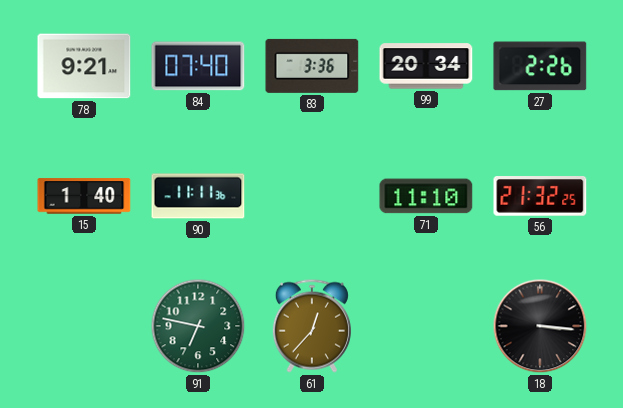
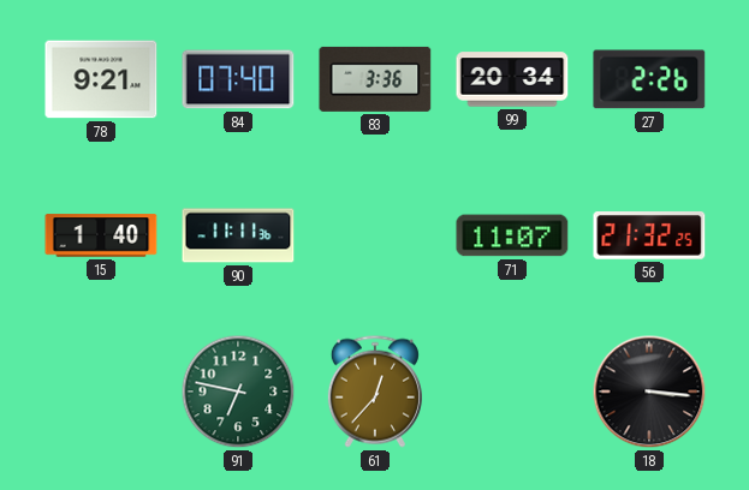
71: 11:10 -> 11:07
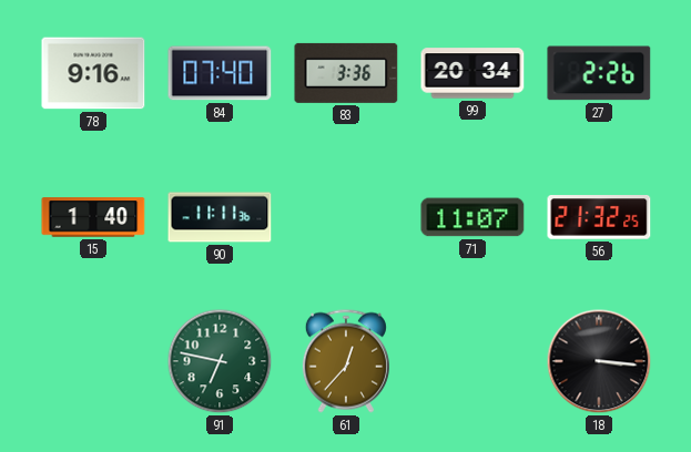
78: 9:21 -> 9:16
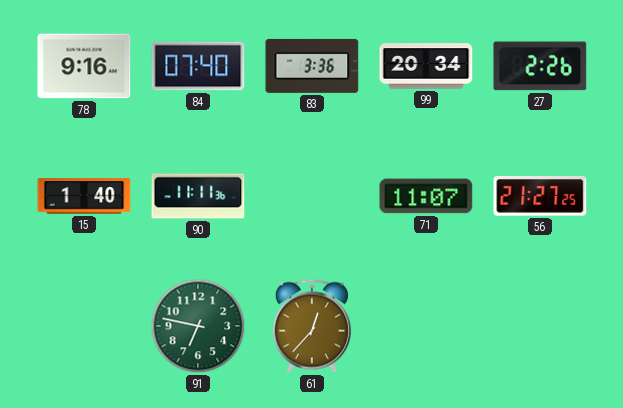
56: 21:32 -> 21:27
18: 3:16 -> none
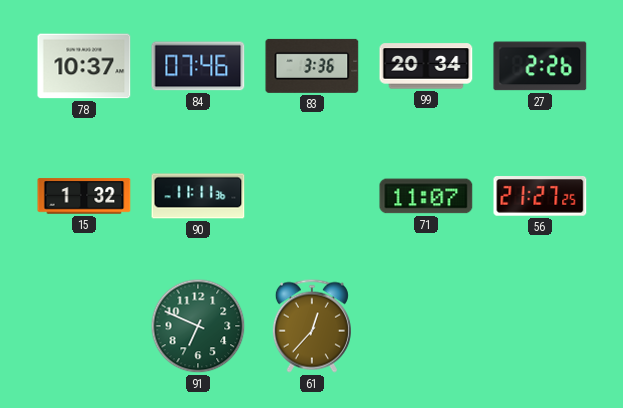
78: 9:16 -> 10:37
84: 07:40 -> 07:46
15: 1:40 -> 1:32
91: 6:47 -> 6:49
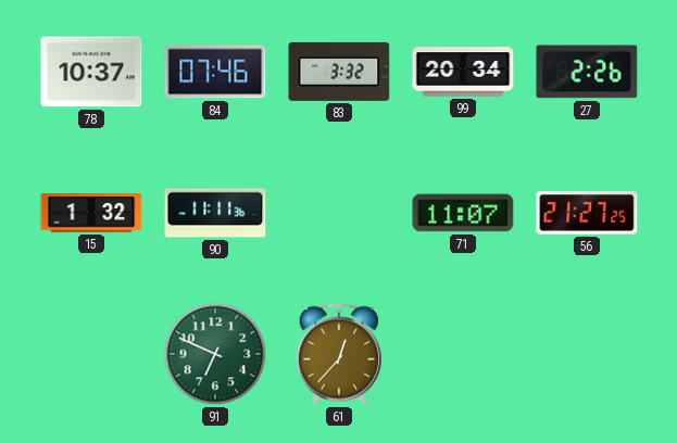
83: 3:36 -> 3:32
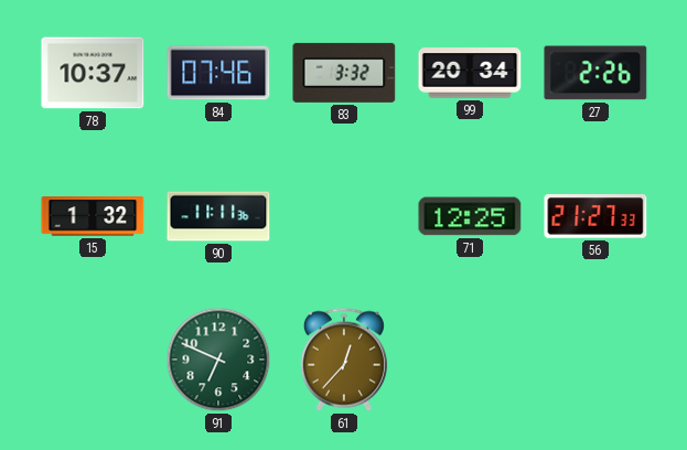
71: 11:07 -> 12:25
56: 21:27:25 -> 21:27:33
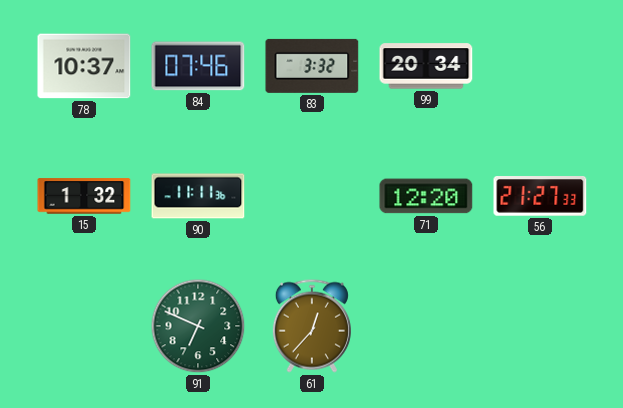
27: 2:26 -> none
71: 12:25 -> 12:20
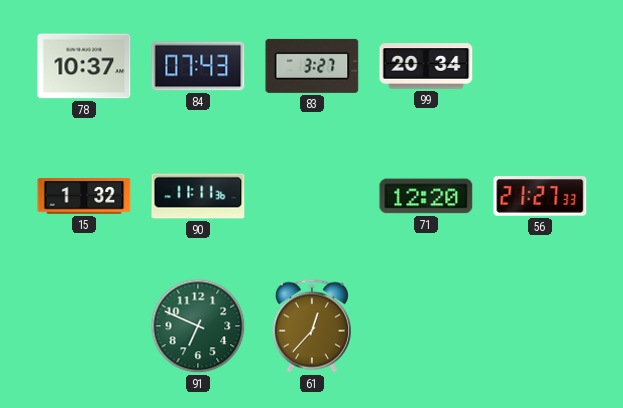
84: 07:46 -> 07:43
83: 3:32 -> 3:27
